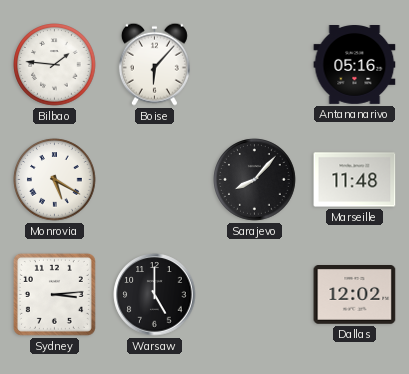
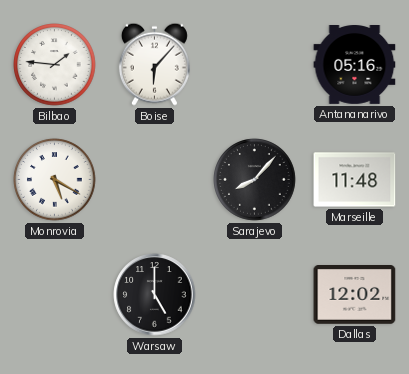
Sydney: 3:14 -> none
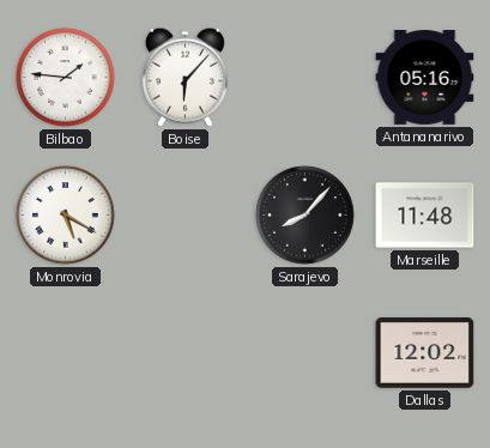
Warsaw: 5:00 -> none
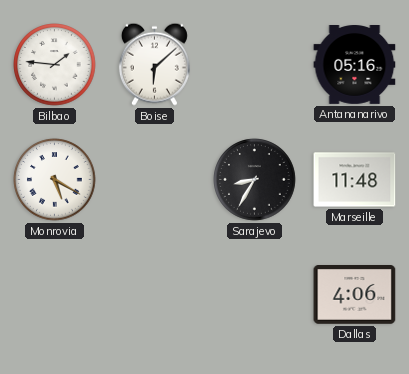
Boise: 6:07 -> 6:08
Sarajevo: 8:07 -> 8:35
Dallas: 12:02 -> 4:06
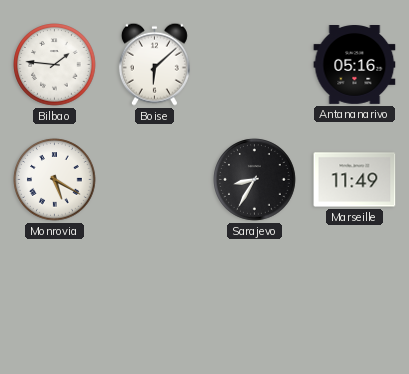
Marseille: 11:48 -> 11:49
Dallas: 4:06 -> none
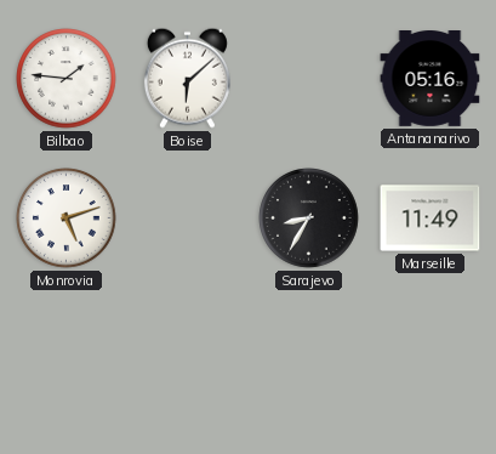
Monrovia: 5:20 -> 5:12
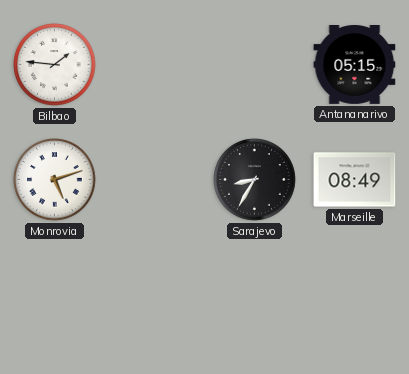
Boise: 6:08 -> none
Antananarivo: 05:16 -> 05:15
Marseille: 11:49 -> 08:49
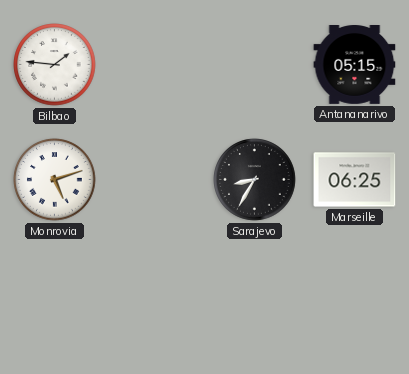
Marseille: 08:49 -> 06:25
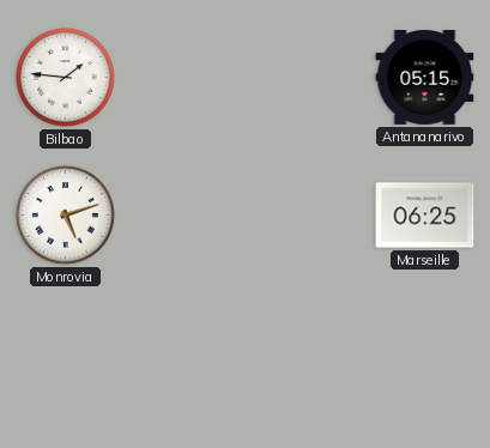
Sarajevo: 8:35 -> none
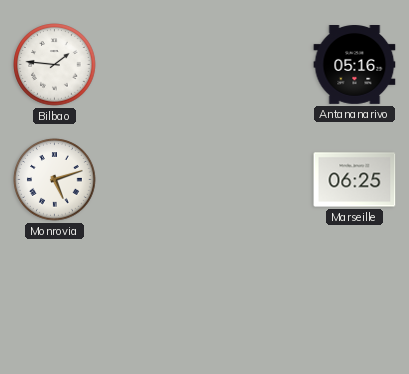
Antananarivo: 05:15 -> 05:16
